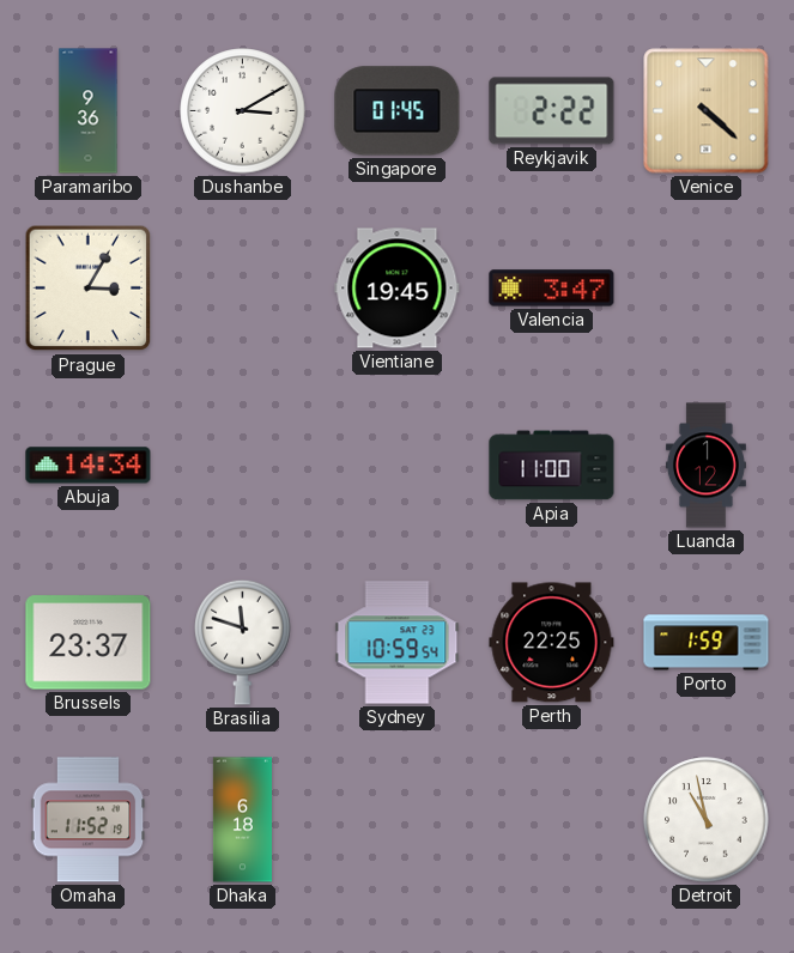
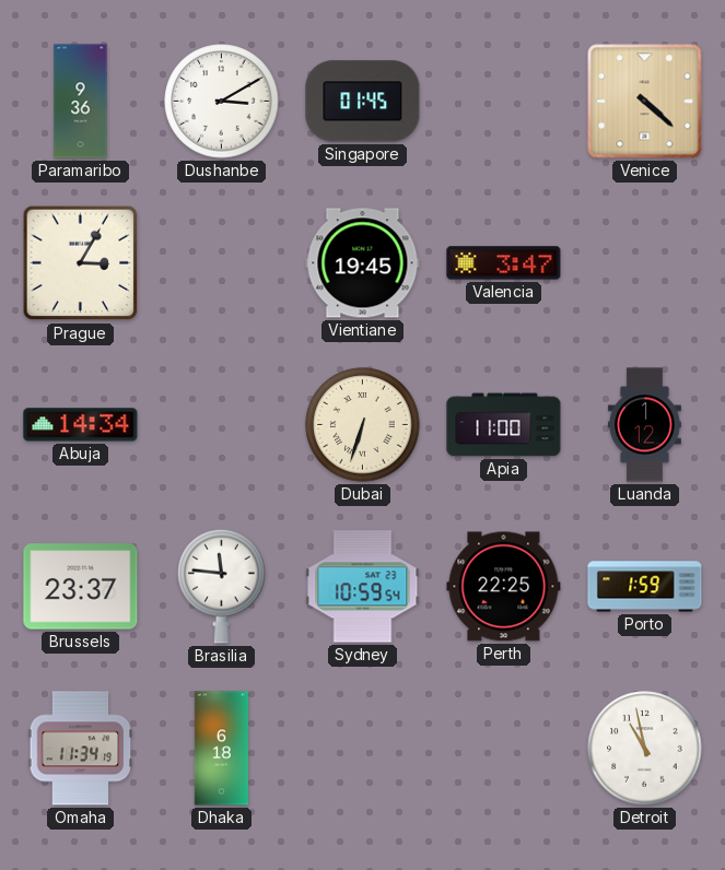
Reykjavik: 2:22 -> none
Dubai: none -> 6:33
Brasilia: 11:48 -> 11:46
Omaha: 11:52 -> 11:34
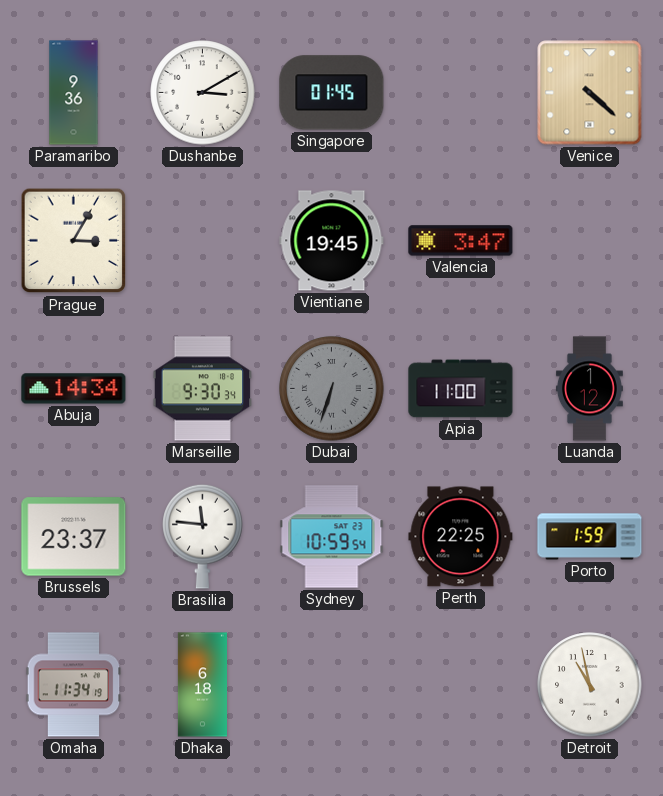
Marseille: none -> 9:30
Dubai dial: cream -> grey
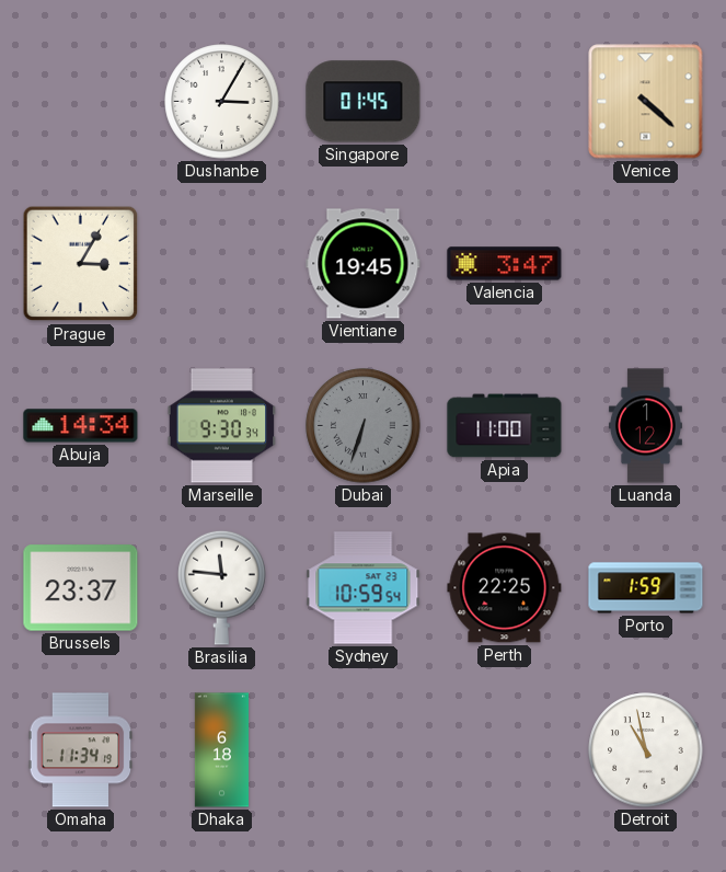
Paramaribo: 9:36 -> none
Dushanbe: 3:10 -> 3:05
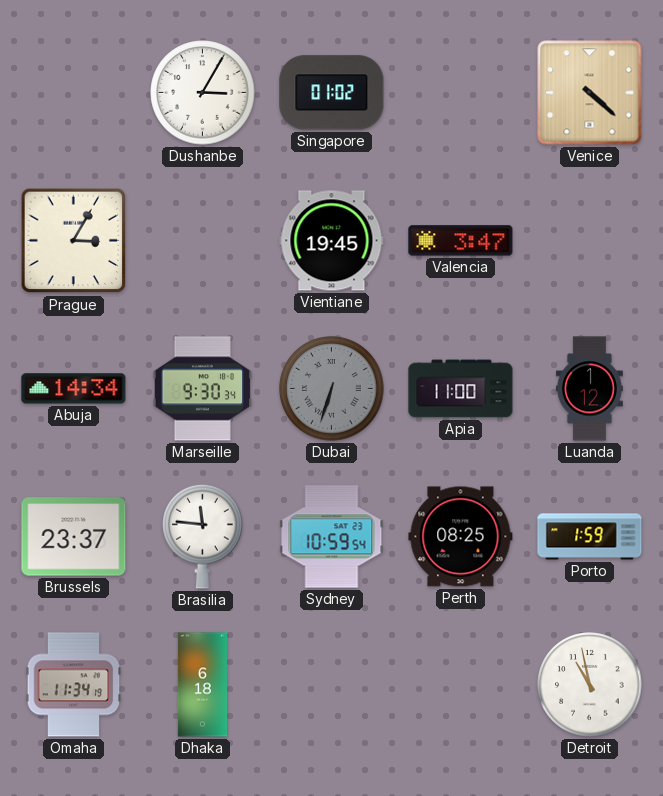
Singapore: 01:45 -> 01:02
Perth: 22:25 -> 08:25
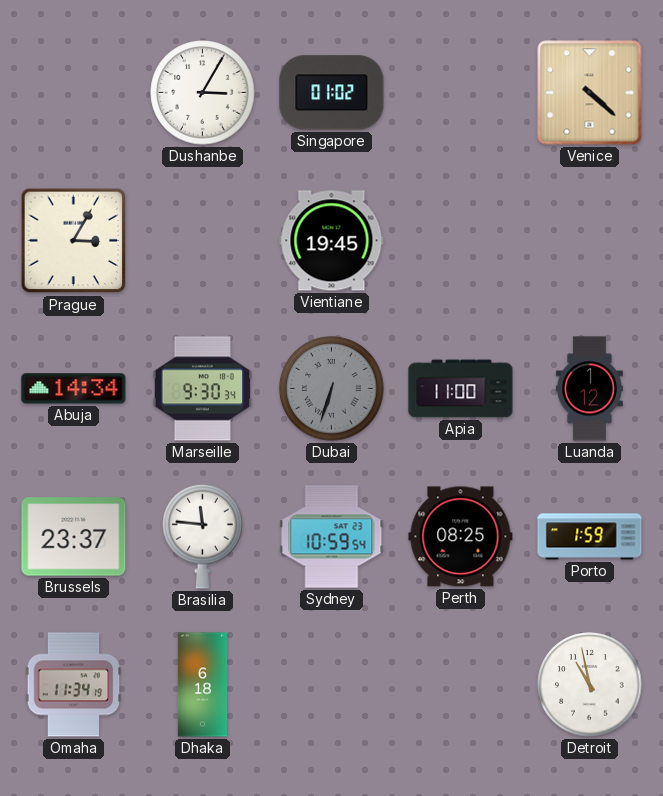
Valencia: 3:47 -> none
